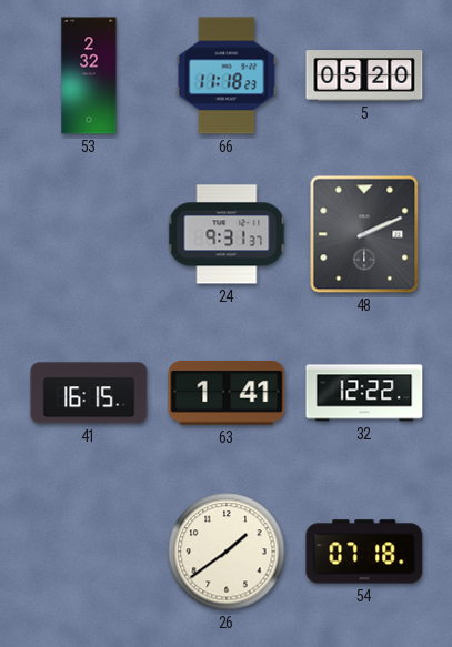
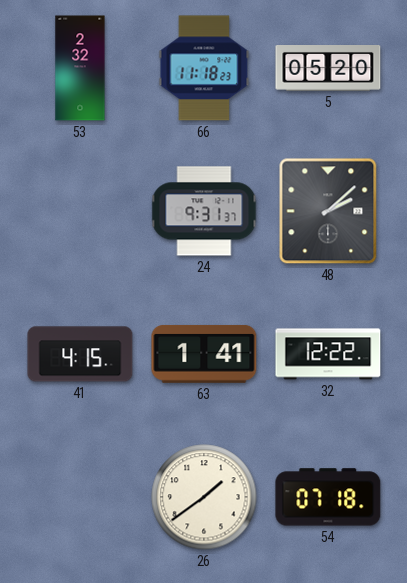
48: 2:11 -> 2:08
41: 16:15 -> 4:15
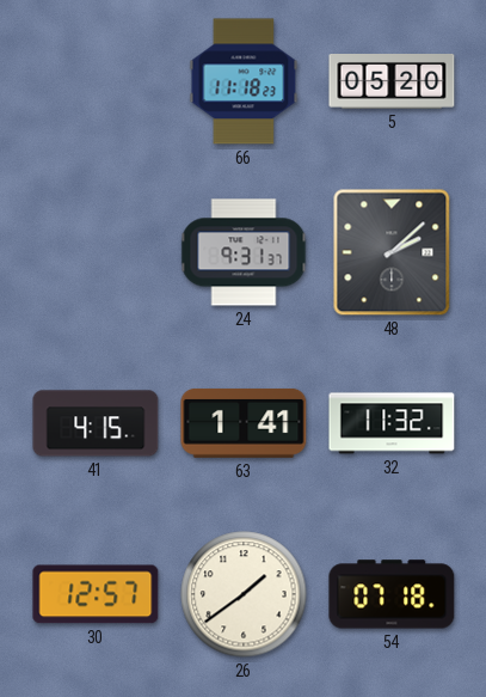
53: 2:32 -> none
32: 12:22 -> 11:32
30: none -> 12:57
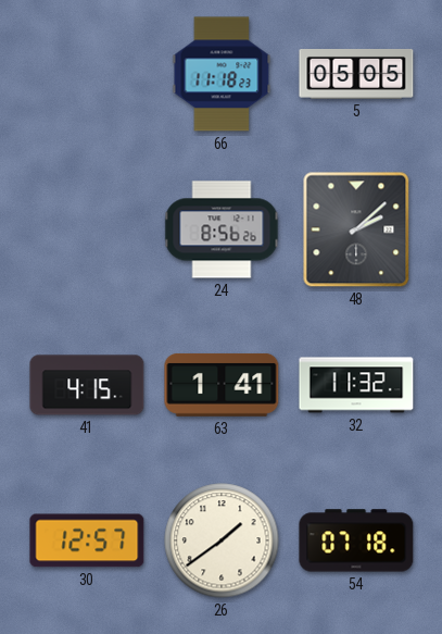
5: 05:20 -> 05:05
24: 9:31 -> 8:56
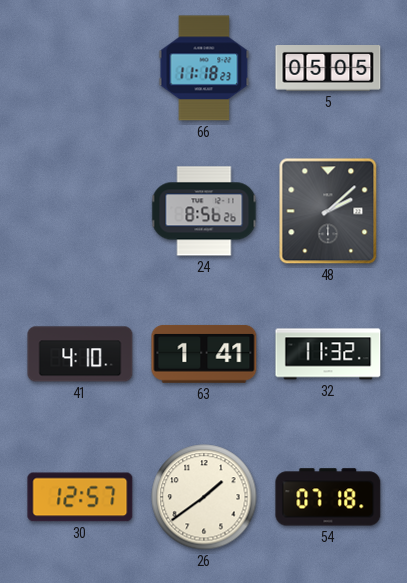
41: 4:15 -> 4:10
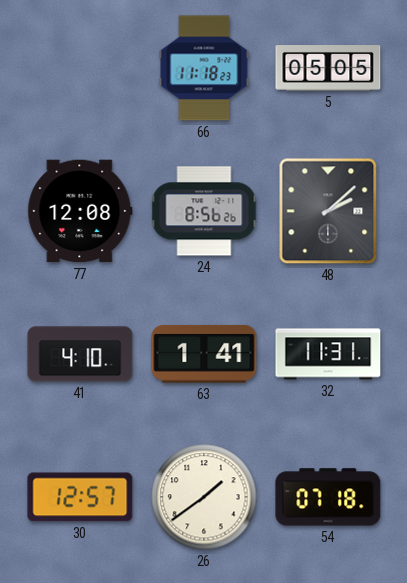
77: none -> 12:08
32: 11:32 -> 11:31
